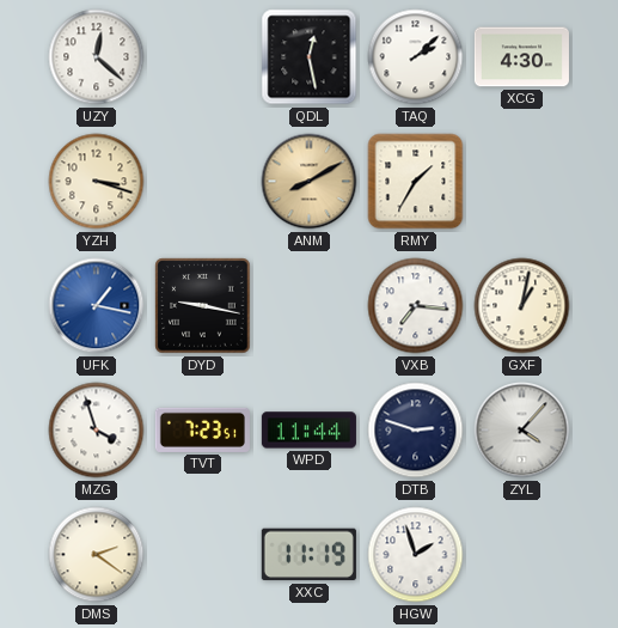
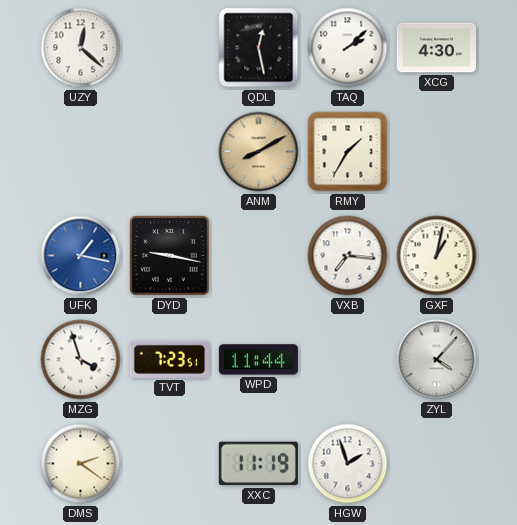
YZH: 3:18 -> none
DTB: 2:48 -> none
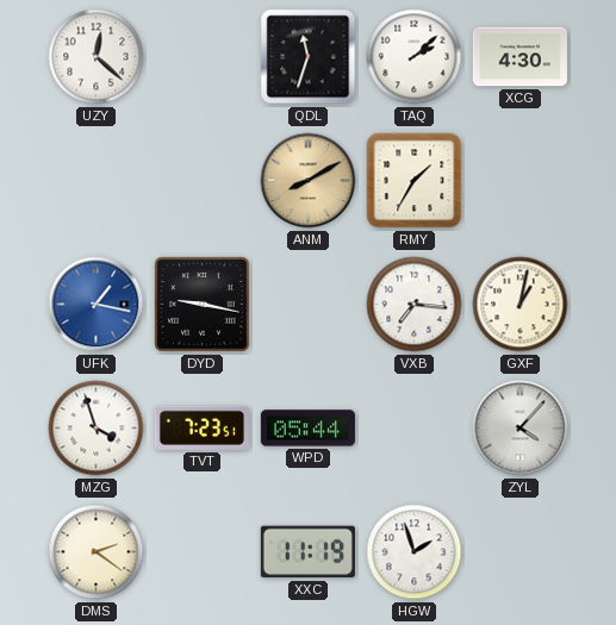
QDL: 12:28 -> 11:33
WPD: 11:44 -> 05:44
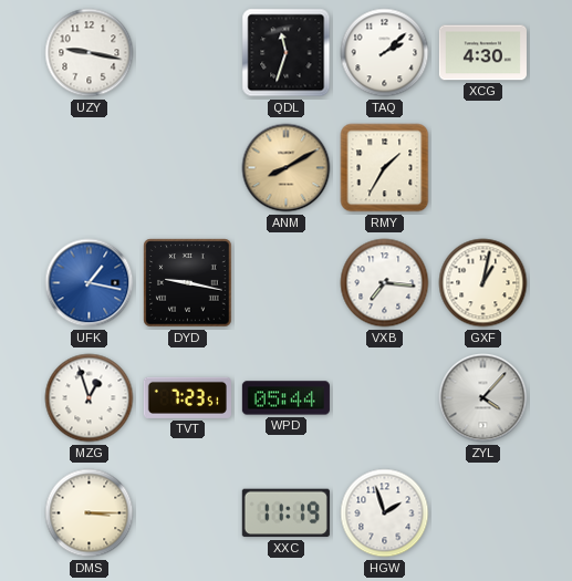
UZY: 12:22 -> 9:17
MZG: 3:57 -> 12:57
DMS: 2:21 -> 3:15
